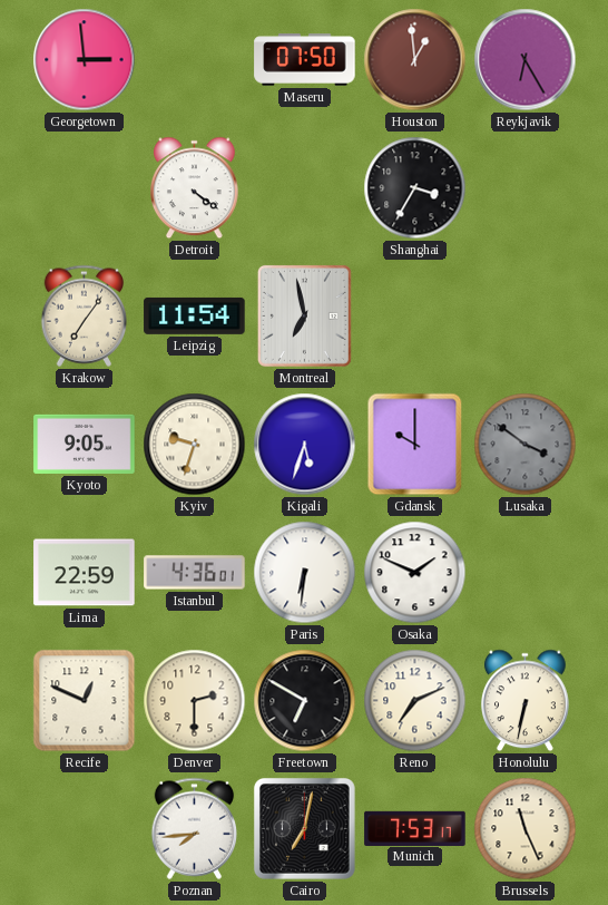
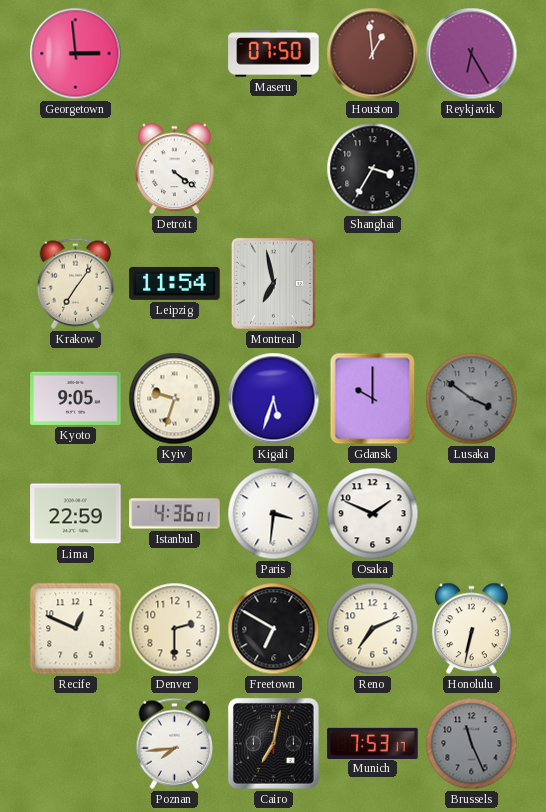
Paris: 6:31 -> 3:31
Brussels dial: cream -> grey
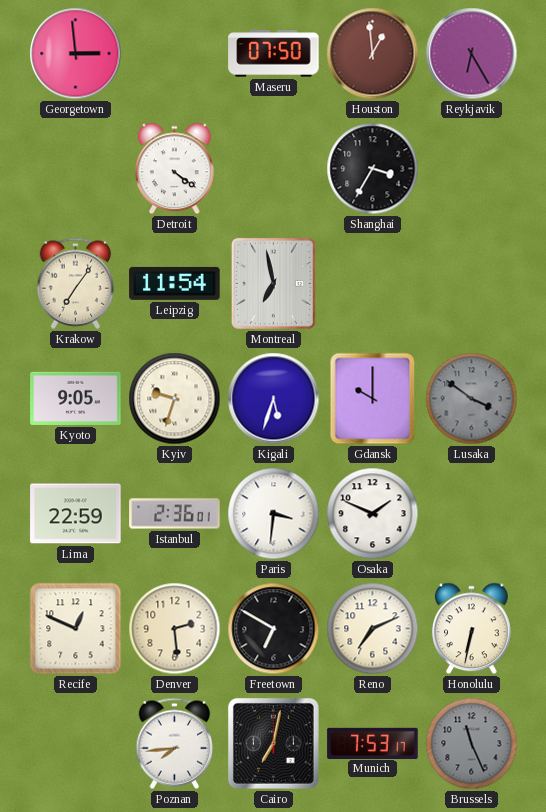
Istanbul: 4:36 -> 2:36
Denver: 2:30 -> 2:29
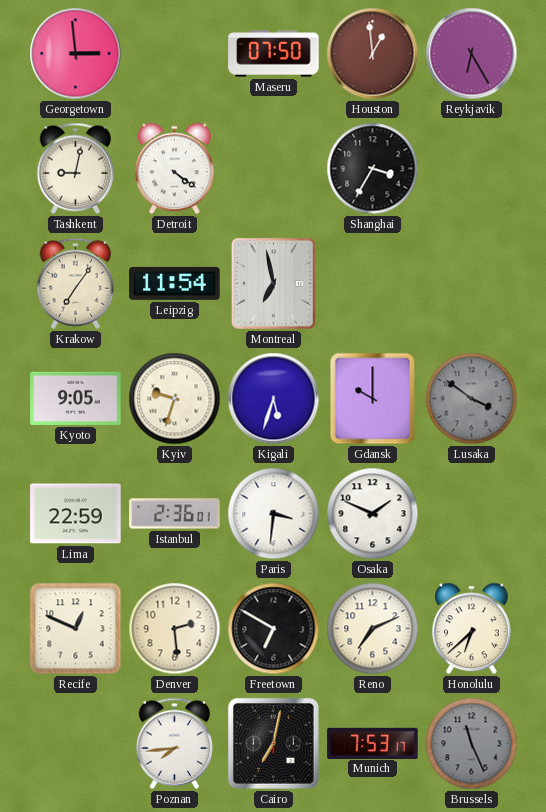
Tashkent: none -> 9:02
Honolulu: 6:32 -> 6:38
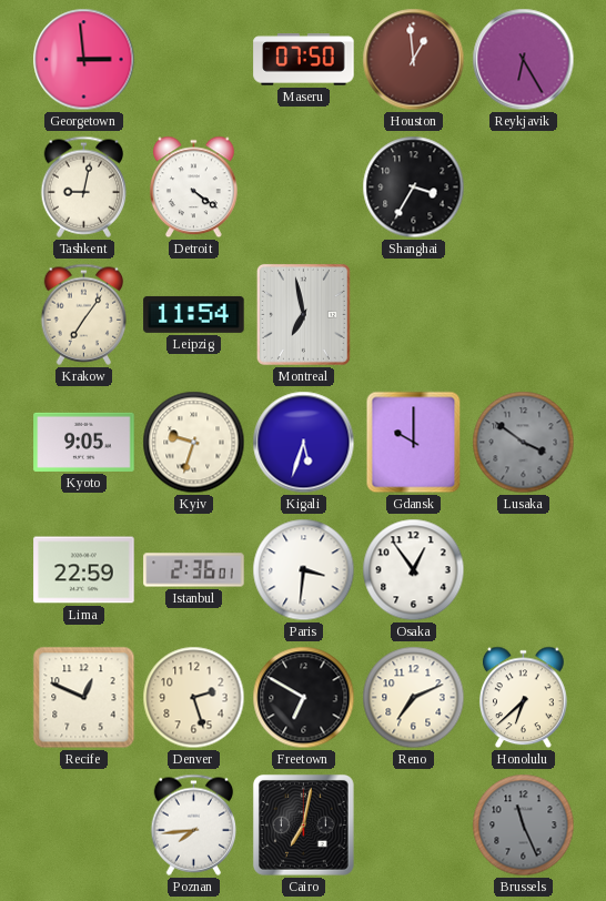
Osaka: 1:49 -> 12:54
Denver: 2:29 -> 2:27
Munich: 7:53 -> none
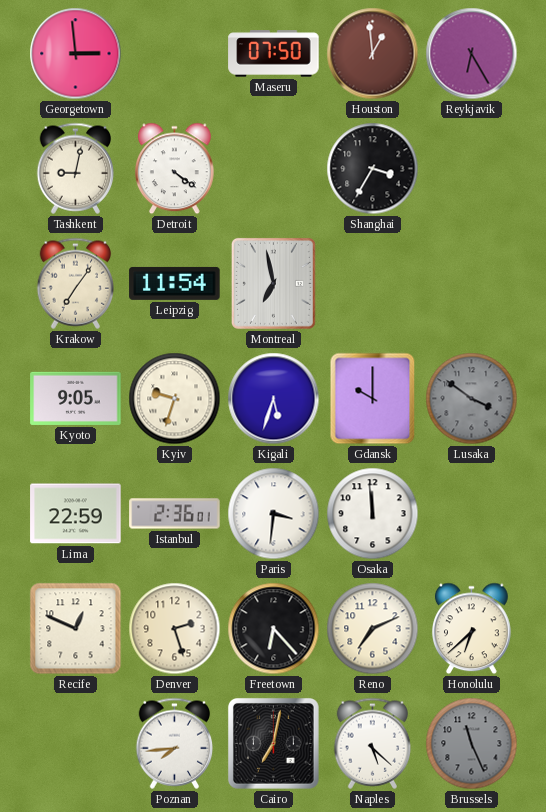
Osaka: 12:54 -> 11:59
Freetown: 6:50 -> 6:23
Naples: none -> 5:22
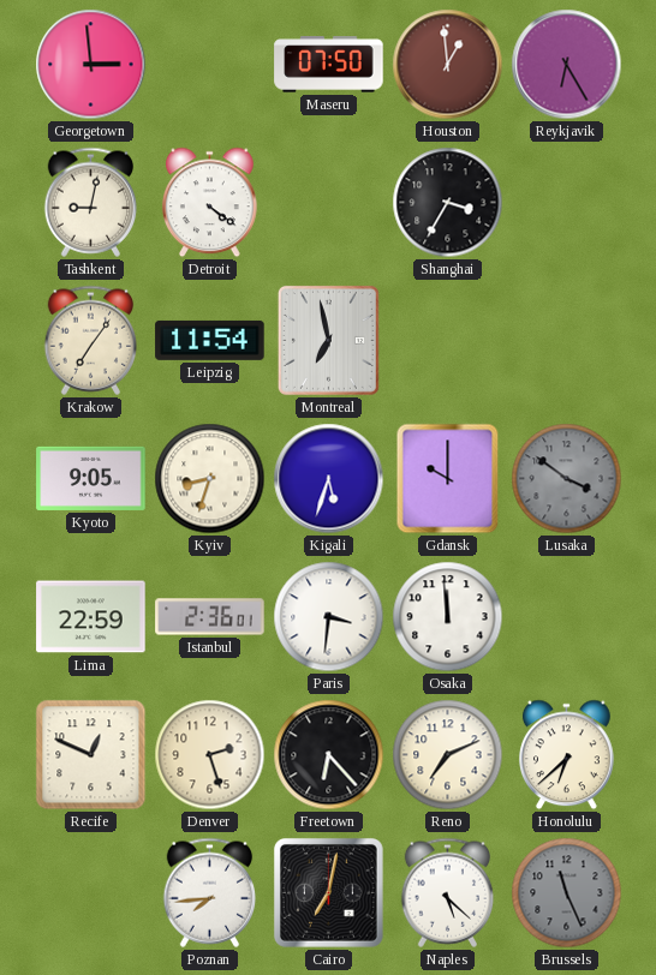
Kyiv: 9:33 -> 8:33
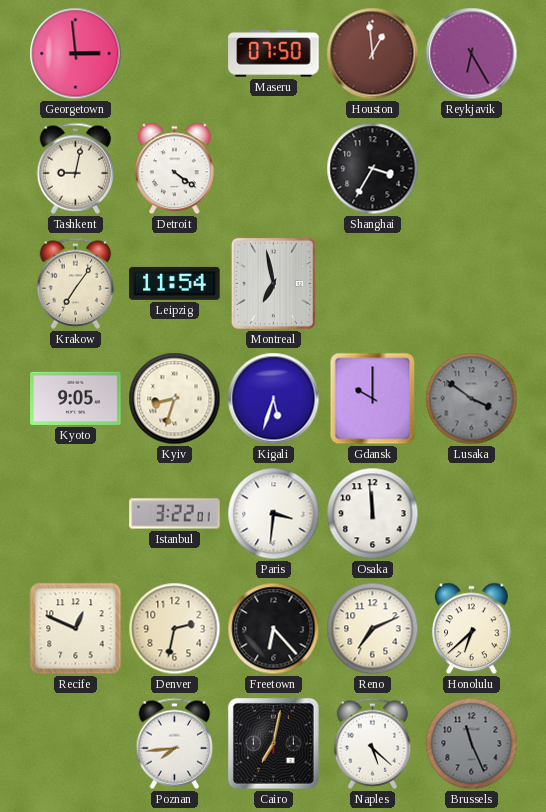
Lima: 22:59 -> none
Istanbul: 2:36 -> 3:22
Denver: 2:27 -> 2:32
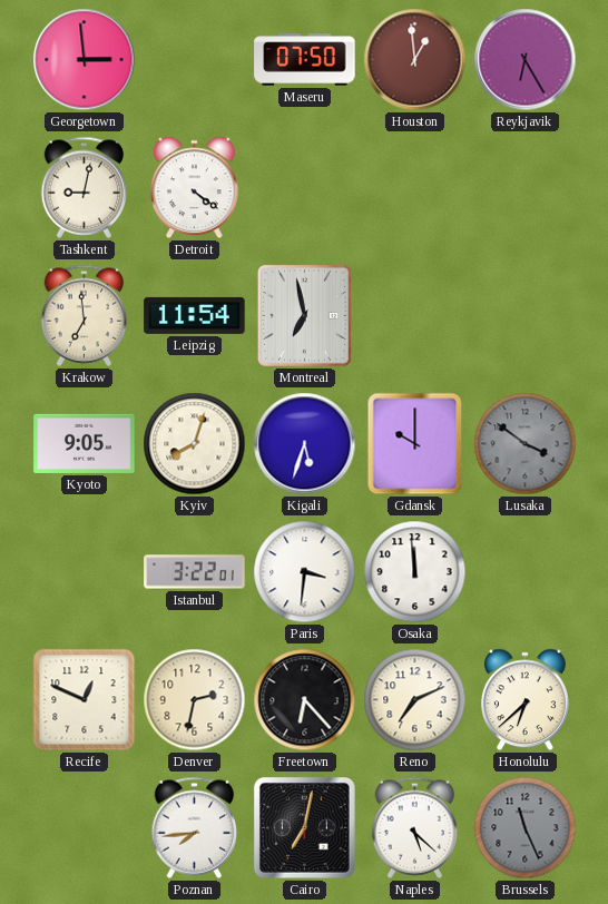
Shanghai: 3:35 -> none
Krakow: 7:06 -> 6:59
Kyiv: 8:33 -> 8:03
